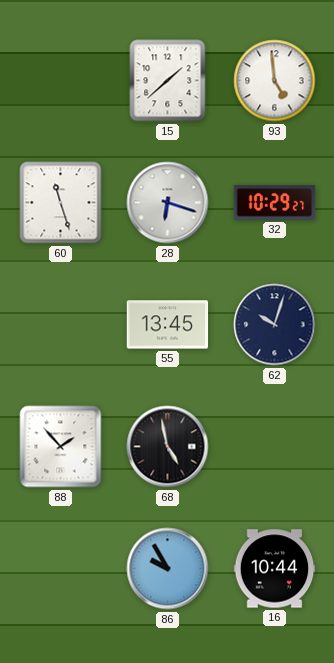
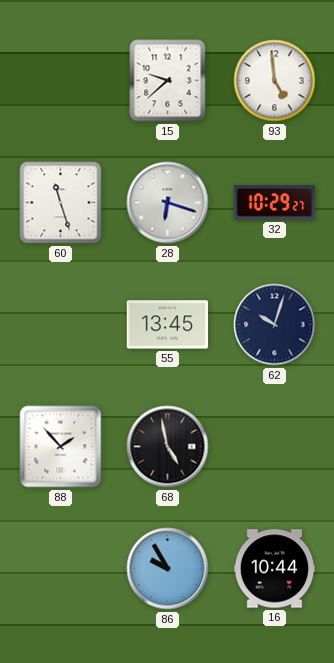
15: 1:38 -> 9:38
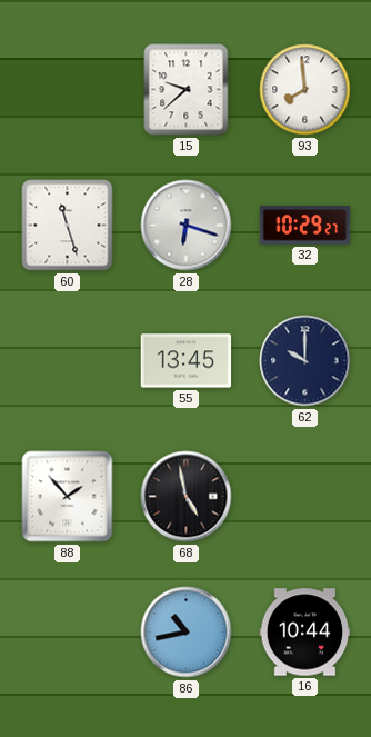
93: 4:59 -> 7:59
62: 10:03 -> 10:00
86: 9:55 -> 10:43
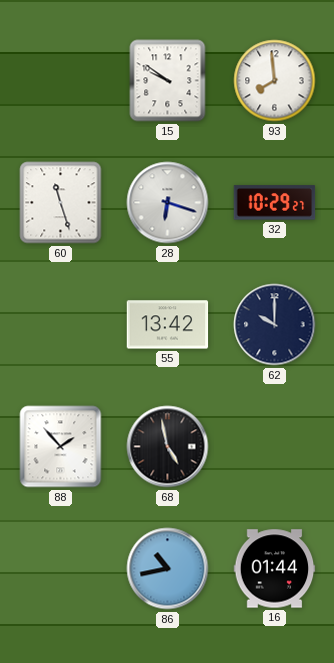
15: 9:38 -> 9:51
55: 13:45 -> 13:42
16: 10:44 -> 01:44
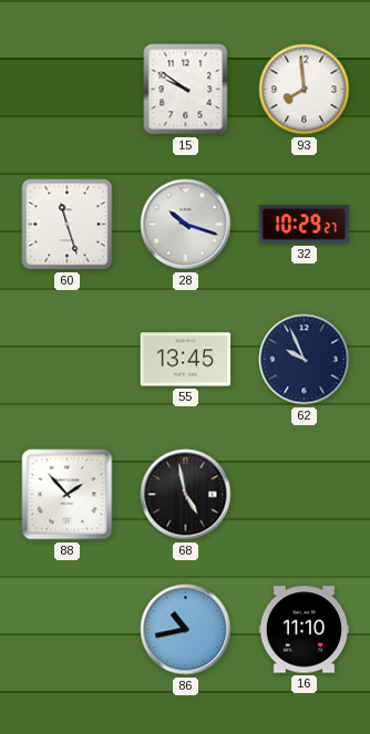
28: 6:18 -> 10:18
55: 13:42 -> 13:45
62: 10:00 -> 9:56
16: 01:44 -> 11:10
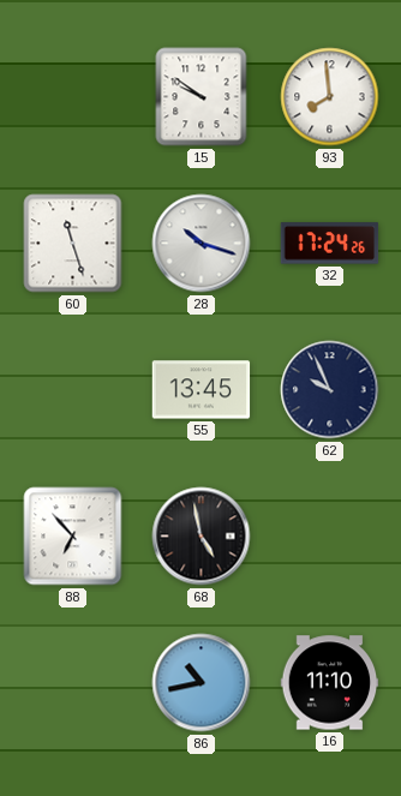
32: 10:29 -> 17:24
88: 1:53 -> 6:53
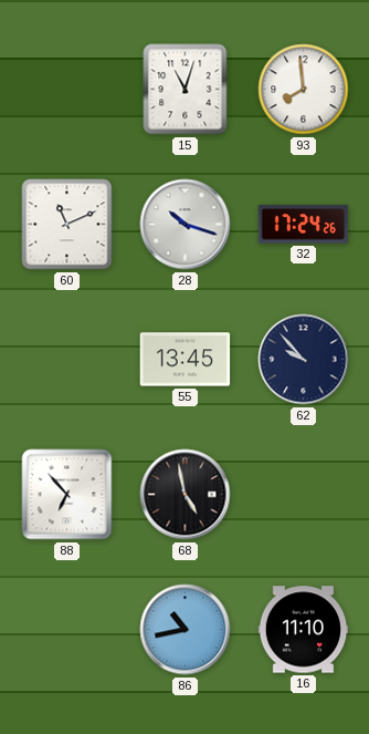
15: 9:51 -> 11:03
60: 11:27 -> 11:11
62: 9:56 -> 9:53
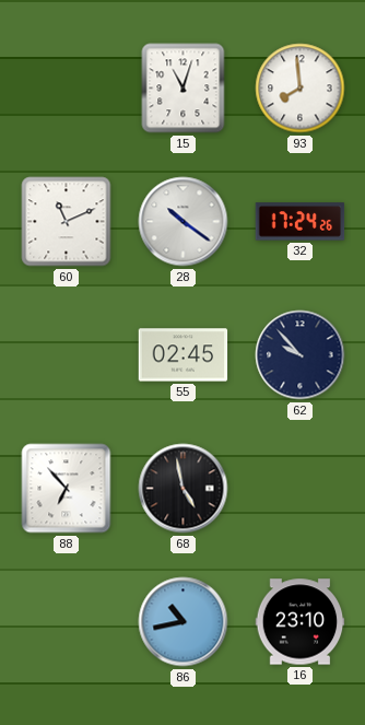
28: 10:18 -> 10:21
55: 13:45 -> 02:45
16: 11:10 -> 23:10
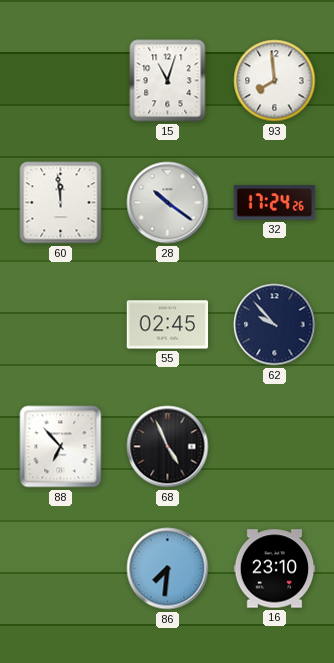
60: 11:11 -> 11:59
68: 4:58 -> 4:56
86: 10:43 -> 7:31
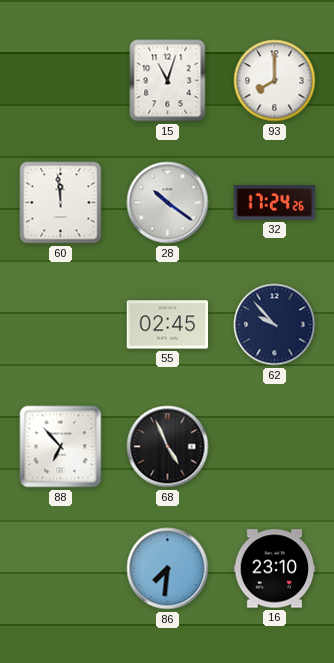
93: 7:59 -> 8:00
